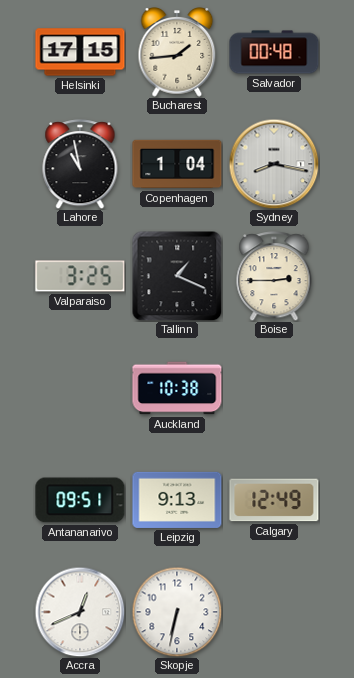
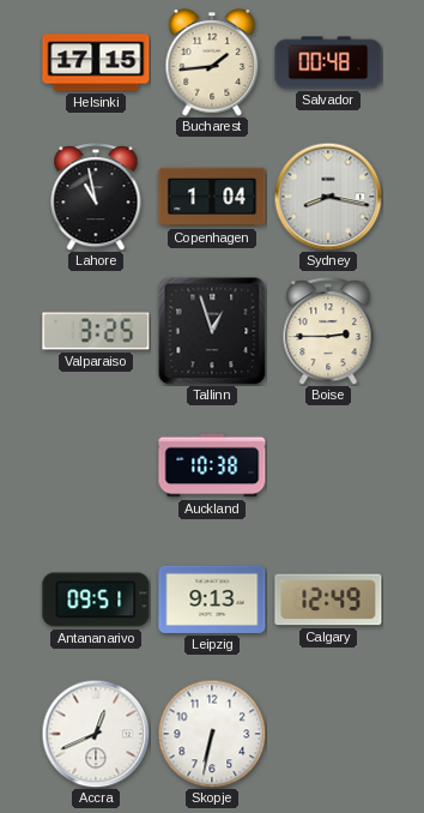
Tallinn: 1:19 -> 12:57
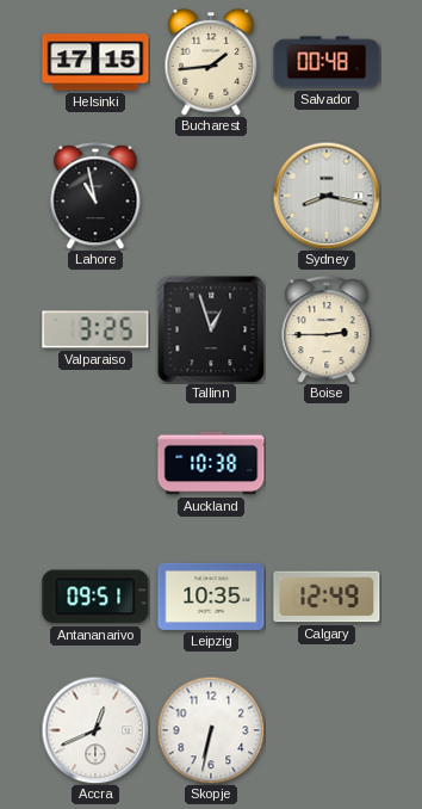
Copenhagen: 1:04 -> none
Leipzig: 9:13 -> 10:35
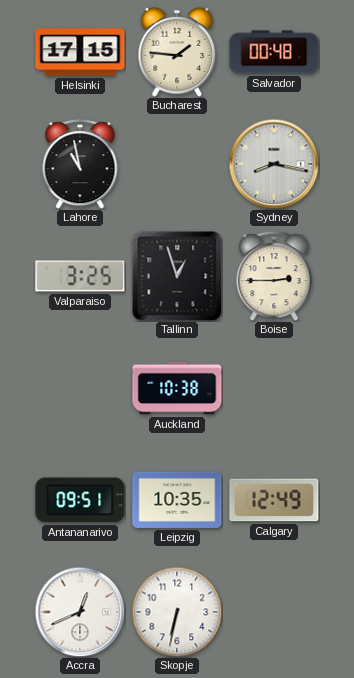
Bucharest: 1:44 -> 1:46
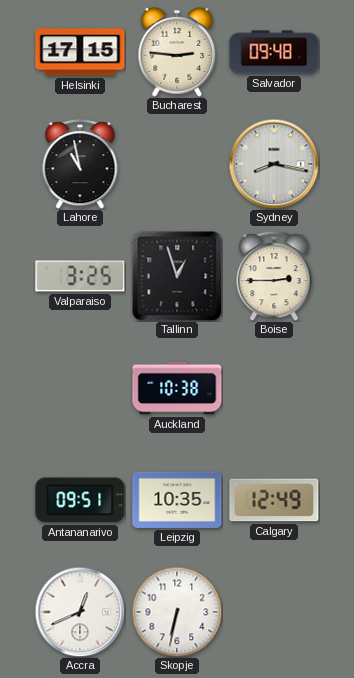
Bucharest: 1:46 -> 2:46
Salvador: 00:48 -> 09:48
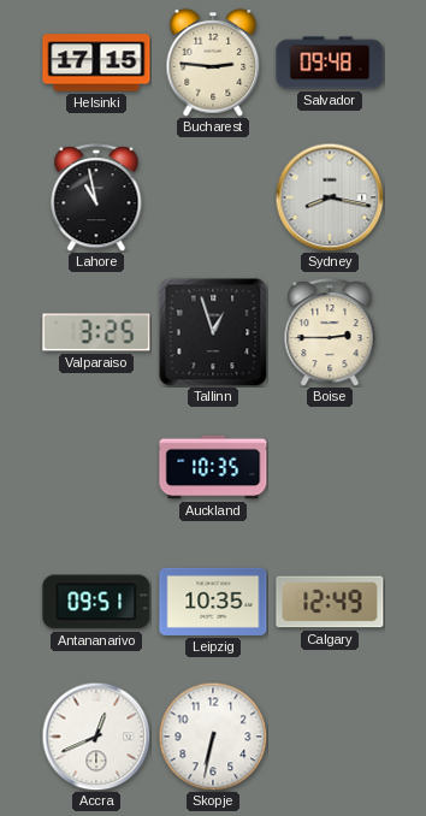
Auckland: 10:38 -> 10:35
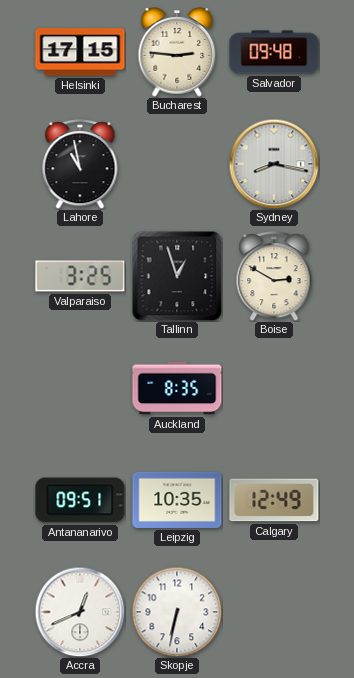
Boise: 2:45 -> 2:50
Auckland: 10:35 -> 8:35
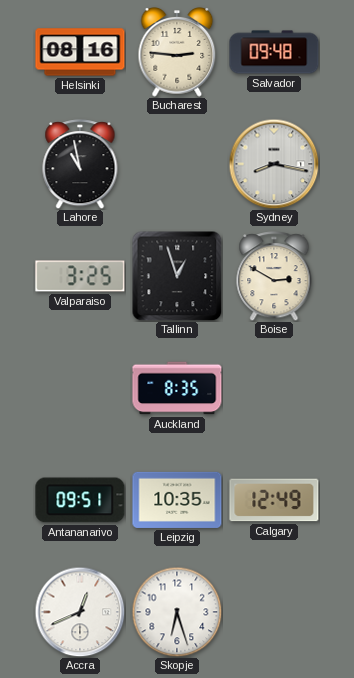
Helsinki: 17:15 -> 08:16
Skopje: 6:32 -> 6:27
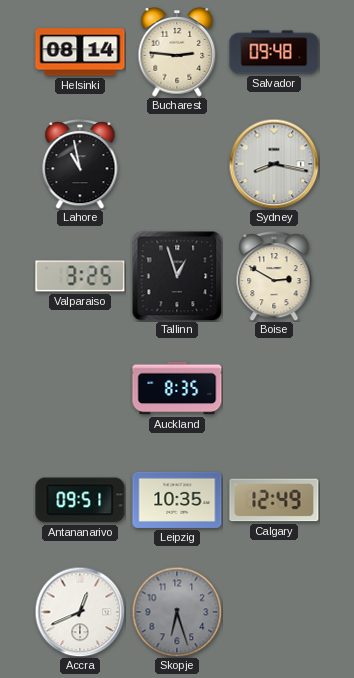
Helsinki: 08:16 -> 08:14
Skopje dial: white -> grey
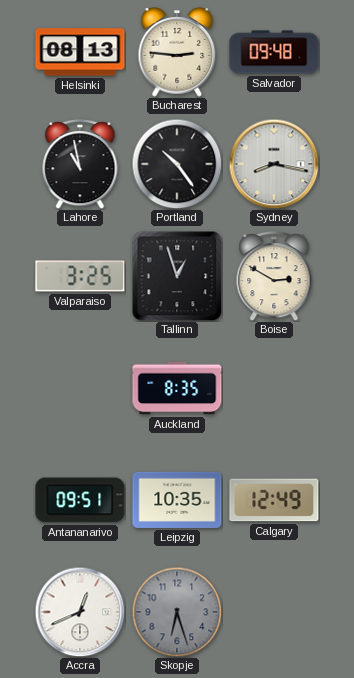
Helsinki: 08:14 -> 08:13
Portland: none -> 10:24
